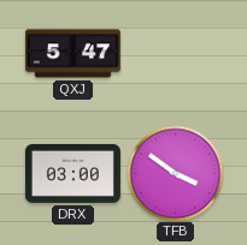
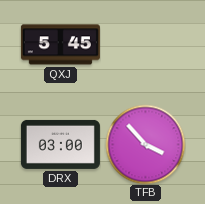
QXJ: 5:47 -> 5:45
TFB: 3:51 -> 3:53
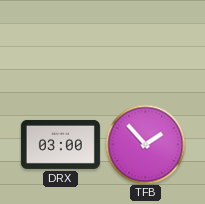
QXJ: 5:45 -> none
TFB: 3:53 -> 1:53
